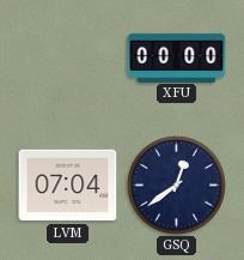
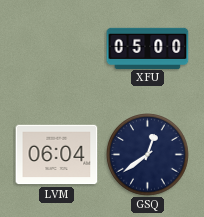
XFU: 00:00 -> 05:00
LVM: 07:04 -> 06:04
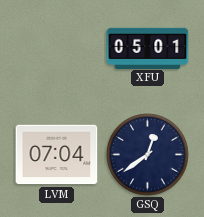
XFU: 05:00 -> 05:01
LVM: 06:04 -> 07:04
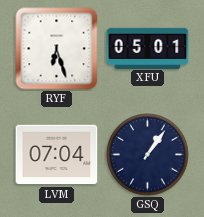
RYF: none -> 6:27
GSQ: 12:39 -> 1:06
